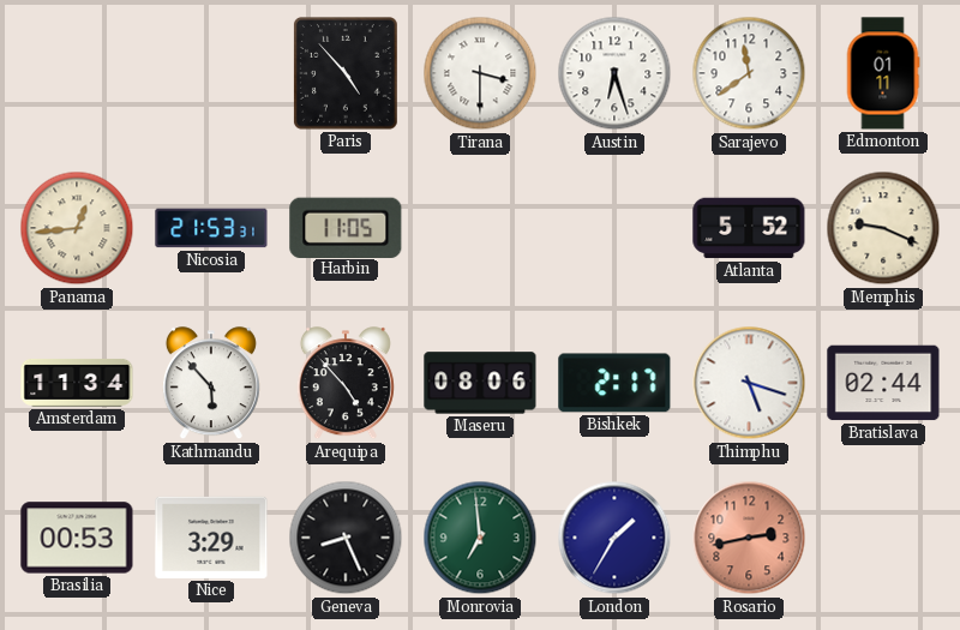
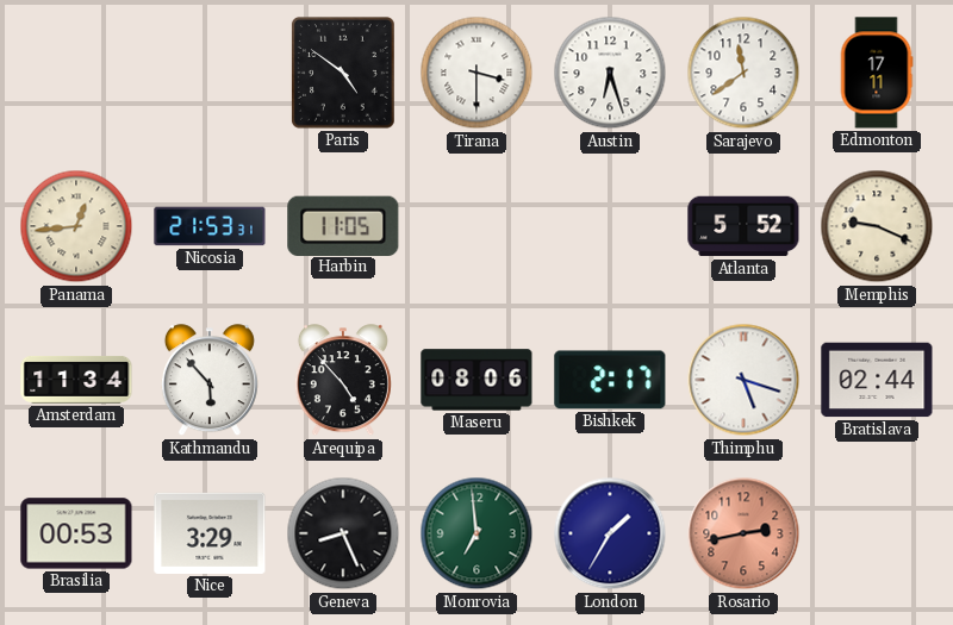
Paris: 4:53 -> 4:51
Edmonton: 01:11 -> 17:11
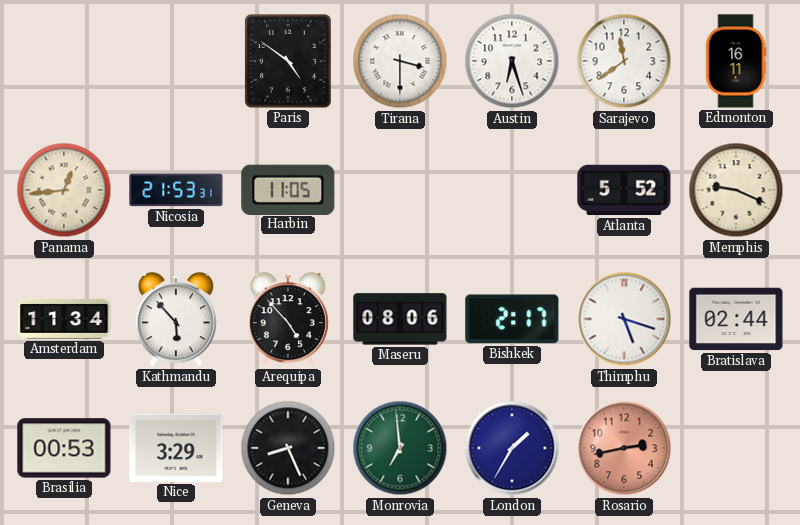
Edmonton: 17:11 -> 16:11
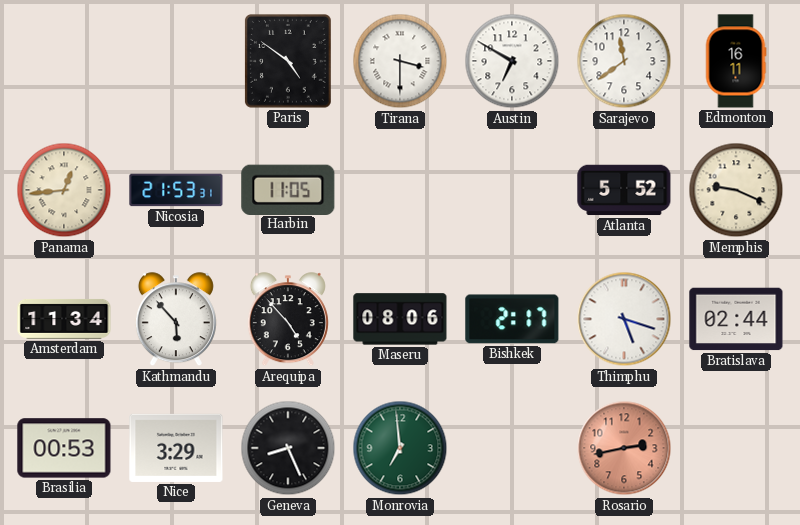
Austin: 6:27 -> 6:50
London: 1:35 -> none
